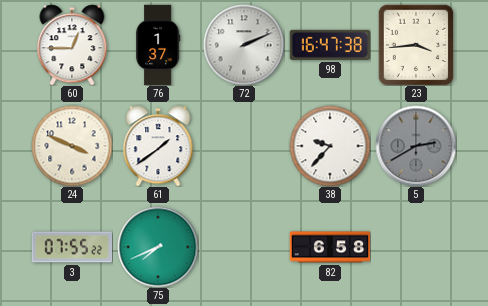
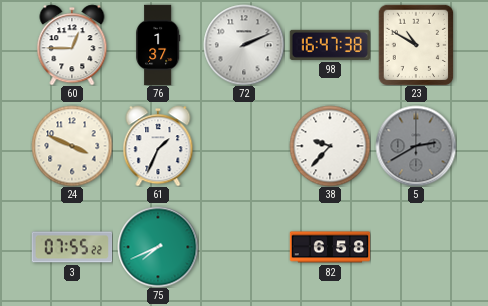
23: 3:44 -> 10:50
61: 1:39 -> 1:34
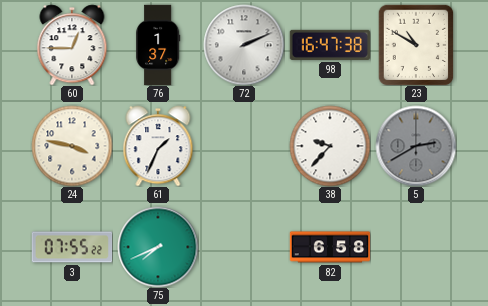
24: 3:49 -> 3:47
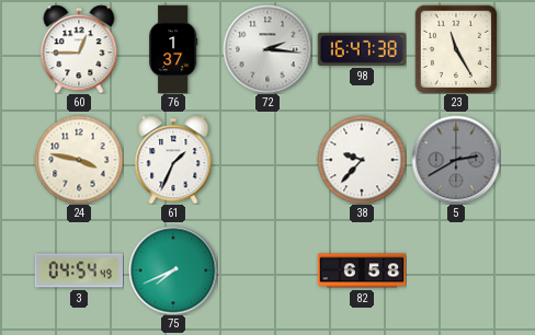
72: 2:11 -> 2:16
23: 10:50 -> 11:25
3: 07:55 -> 04:54
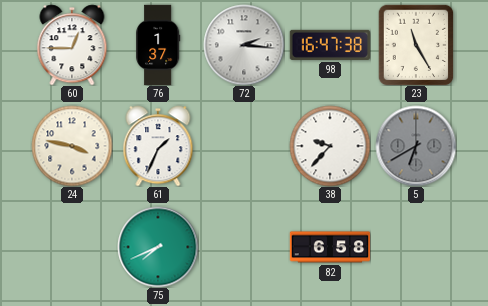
5: 2:40 -> 6:40
3: 04:54 -> none
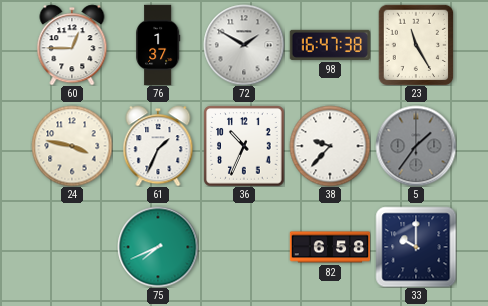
72: 2:16 -> 1:50
36: none -> 10:34
5: 6:40 -> 1:36
33: none -> 10:00
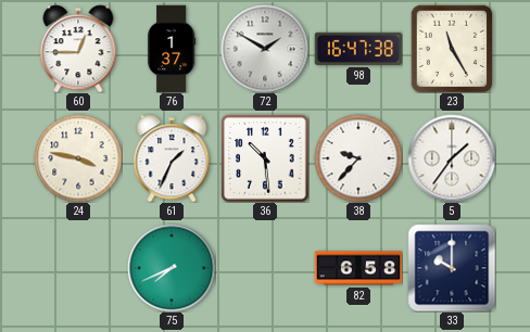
36: 10:34 -> 10:29
5 dial: grey -> white
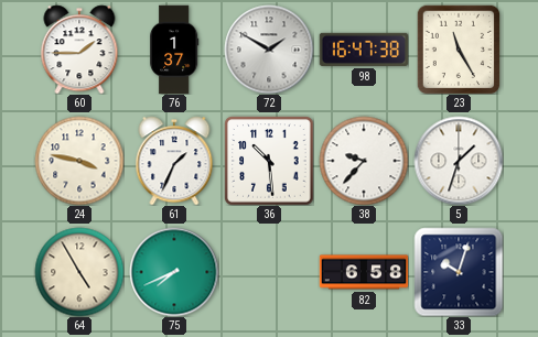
60: 12:45 -> 1:45
5: 1:36 -> 1:33
64: none -> 4:55
33: 10:00 -> 10:03
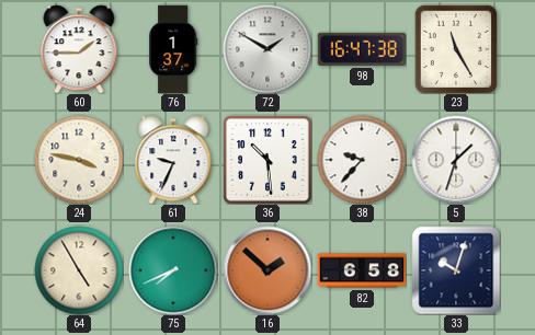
61: 1:34 -> 9:34
16: none -> 1:52
